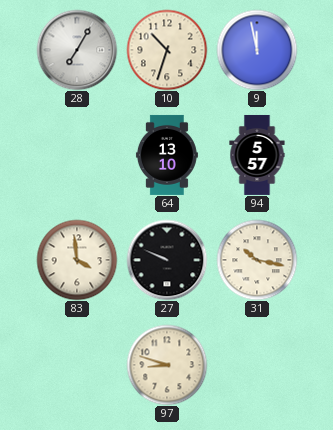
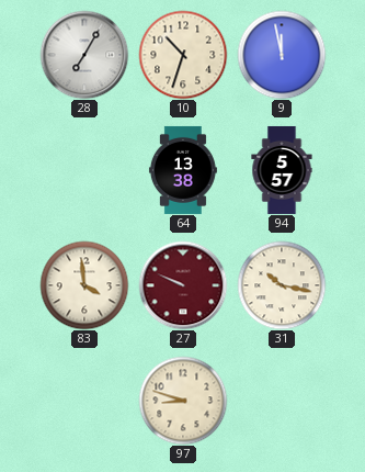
64: 13:10 -> 13:38
27 dial: black -> burgundy
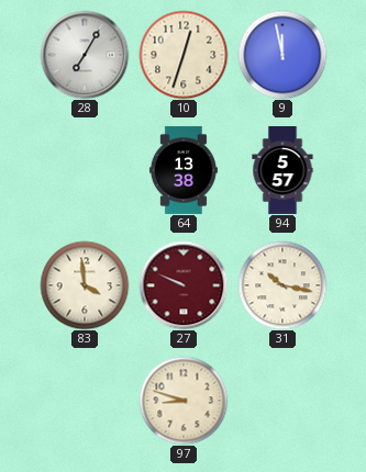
10: 10:33 -> 12:33
